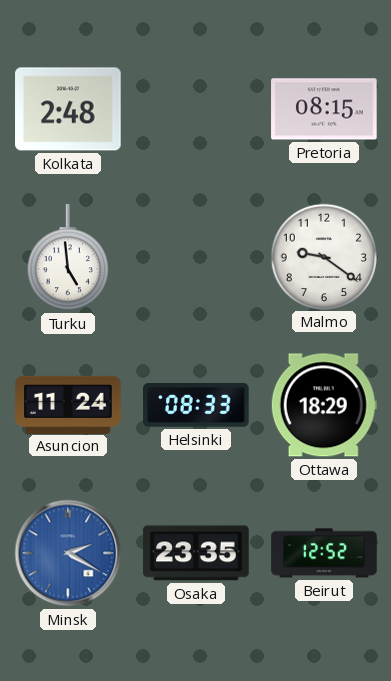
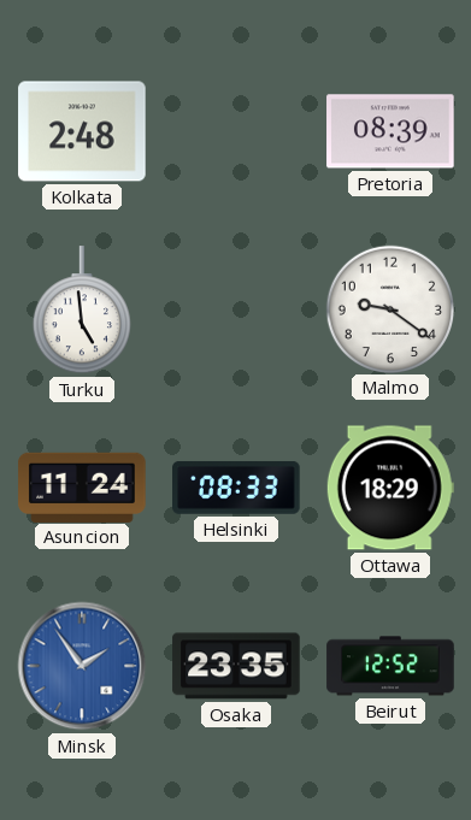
Pretoria: 08:15 -> 08:39
Minsk: 2:20 -> 1:54
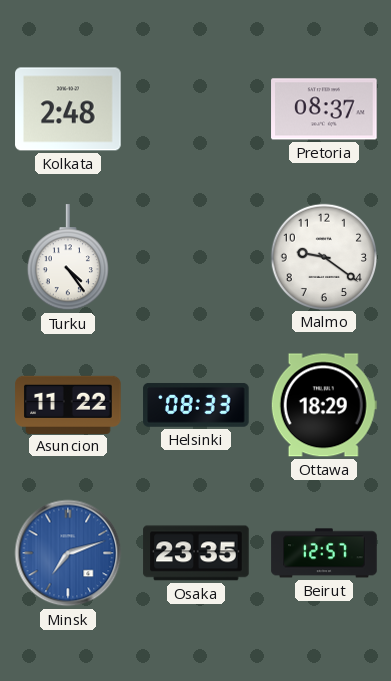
Pretoria: 08:39 -> 08:37
Turku: 4:59 -> 4:24
Asuncion: 11:24 -> 11:22
Minsk: 1:54 -> 7:12
Beirut: 12:52 -> 12:57
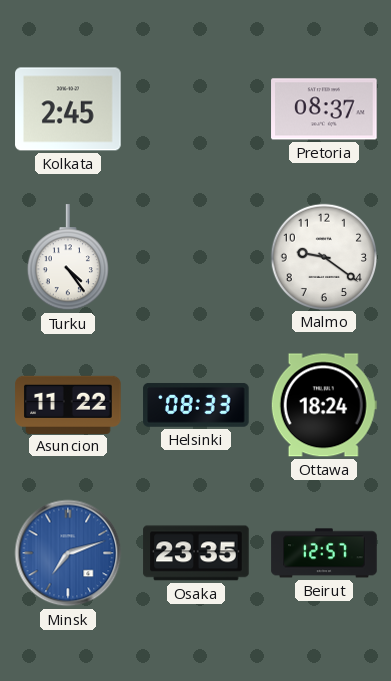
Kolkata: 2:48 -> 2:45
Ottawa: 18:29 -> 18:24
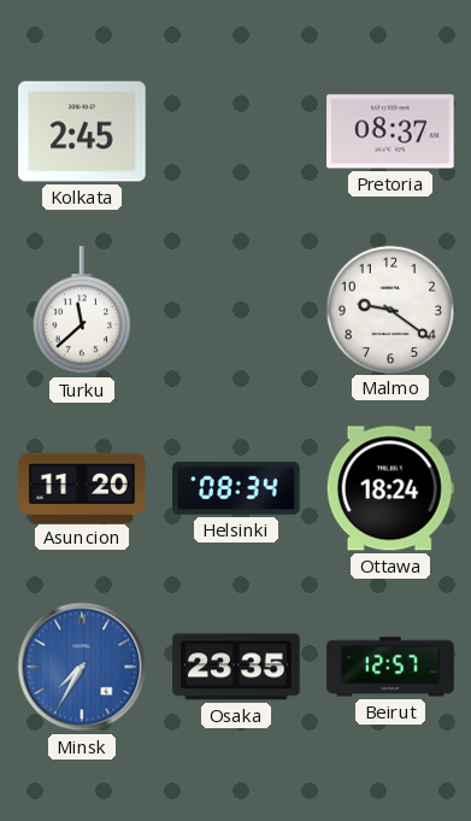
Turku: 4:24 -> 11:38
Asuncion: 11:22 -> 11:20
Helsinki: 08:33 -> 08:34
Minsk: 7:12 -> 7:35
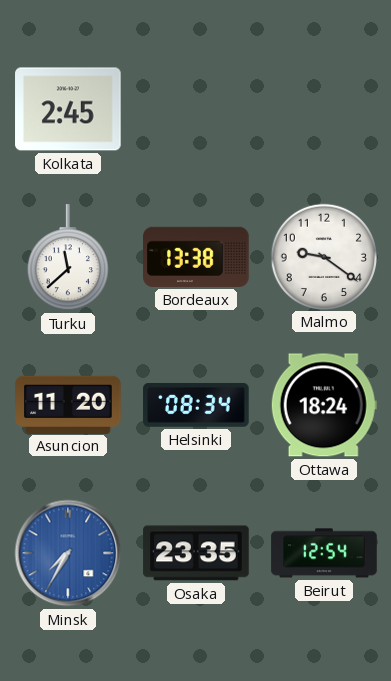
Pretoria: 08:37 -> none
Bordeaux: none -> 13:38
Beirut: 12:57 -> 12:54
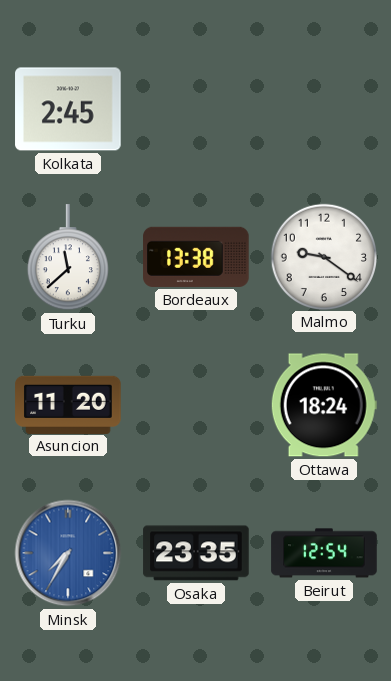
Helsinki: 08:34 -> none
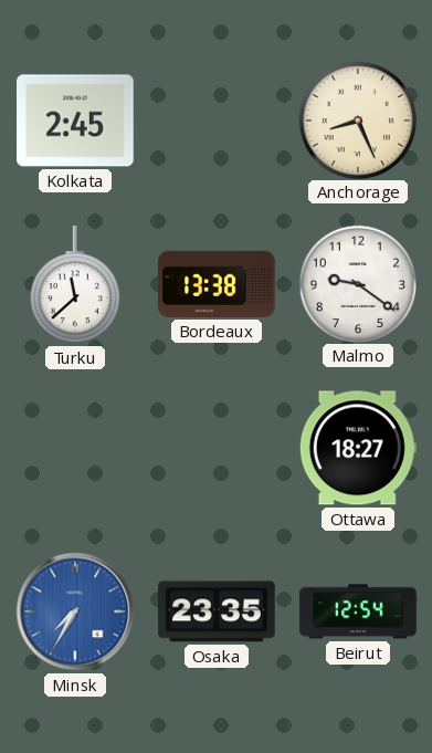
Anchorage: none -> 8:26
Asuncion: 11:20 -> none
Ottawa: 18:24 -> 18:27
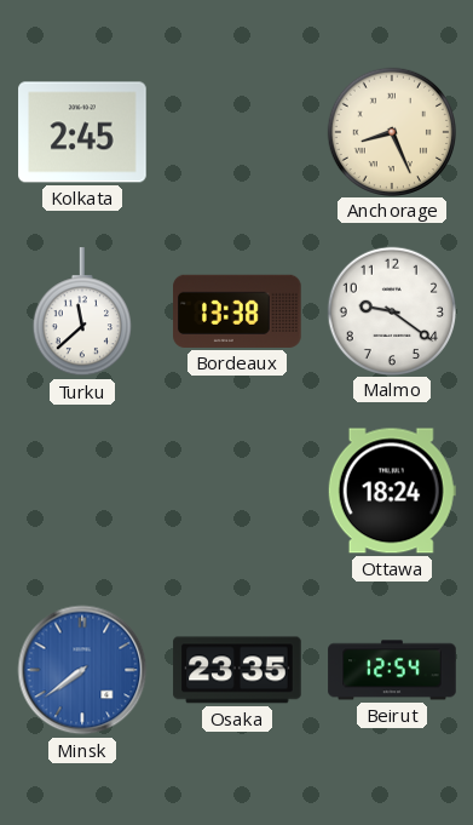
Ottawa: 18:27 -> 18:24
Minsk: 7:35 -> 7:39
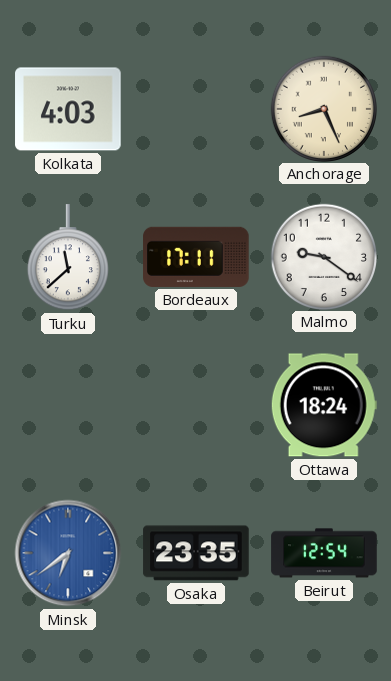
Kolkata: 2:45 -> 4:03
Bordeaux: 13:38 -> 17:11
Minsk: 7:39 -> 6:39
